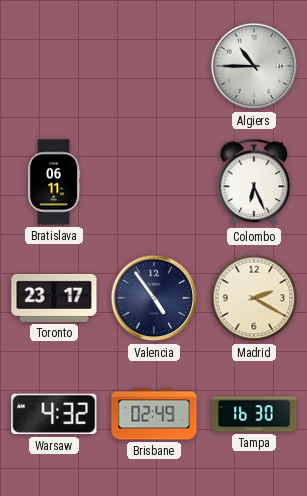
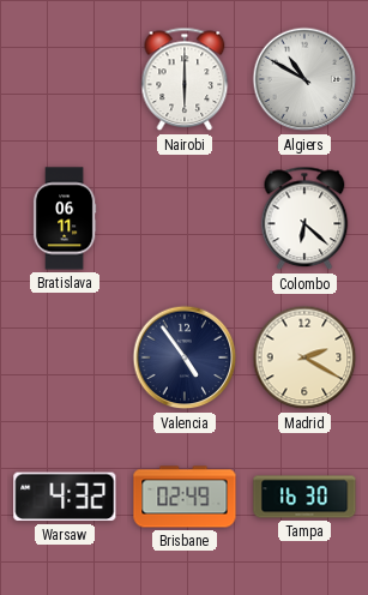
Nairobi: none -> 6:00
Algiers: 10:45 -> 10:50
Colombo: 6:26 -> 6:22
Toronto: 23:17 -> none
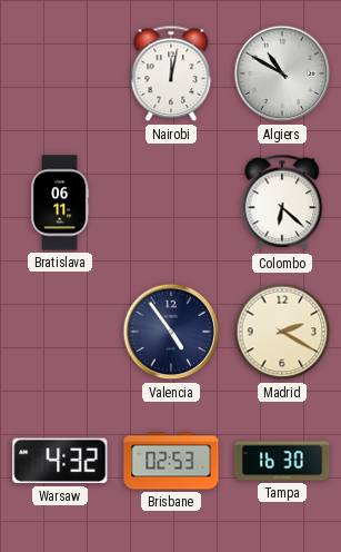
Nairobi: 6:00 -> 12:02
Brisbane: 02:49 -> 02:53
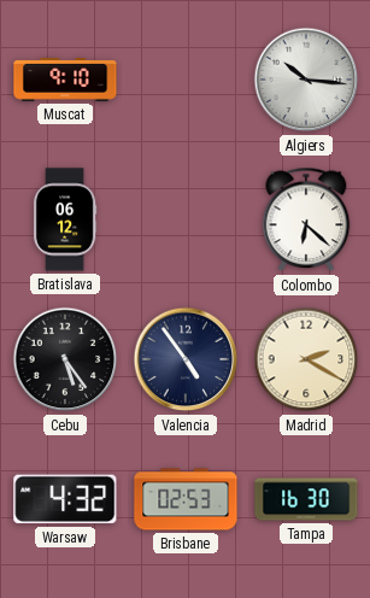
Muscat: none -> 9:10
Nairobi: 12:02 -> none
Algiers: 10:50 -> 10:16
Bratislava: 06:11 -> 06:12
Cebu: none -> 5:24
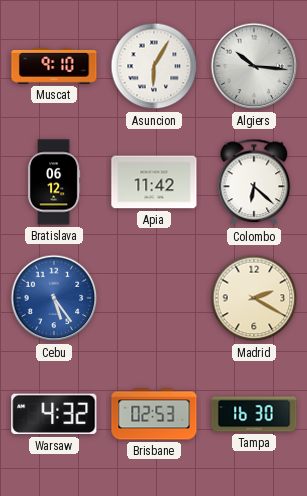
Asuncion: none -> 6:05
Apia: none -> 11:42
Cebu dial: black -> blue
Valencia: 4:54 -> none
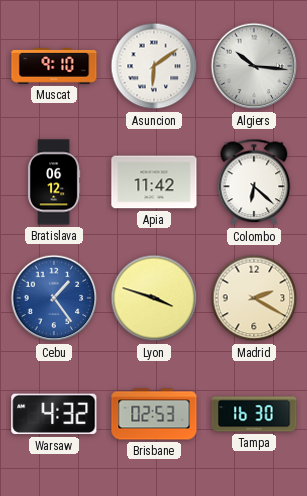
Asuncion: 6:05 -> 6:09
Cebu: 5:24 -> 1:24
Lyon: none -> 3:48
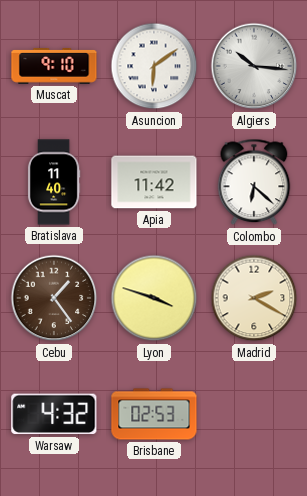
Bratislava: 06:12 -> 11:40
Cebu dial: blue -> brown
Tampa: 16:30 -> none
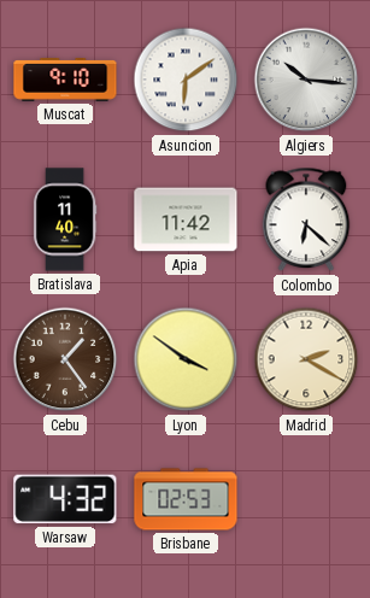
Lyon: 3:48 -> 3:51
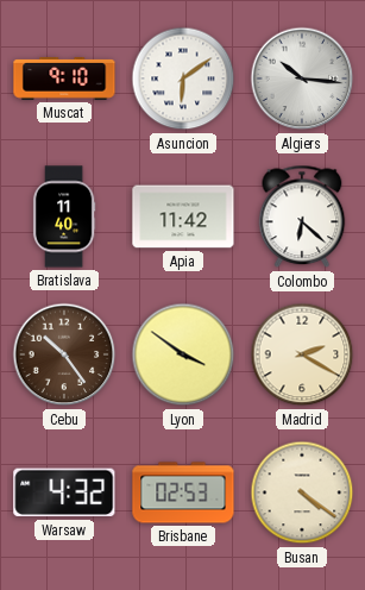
Cebu: 1:24 -> 10:24
Busan: none -> 4:21
